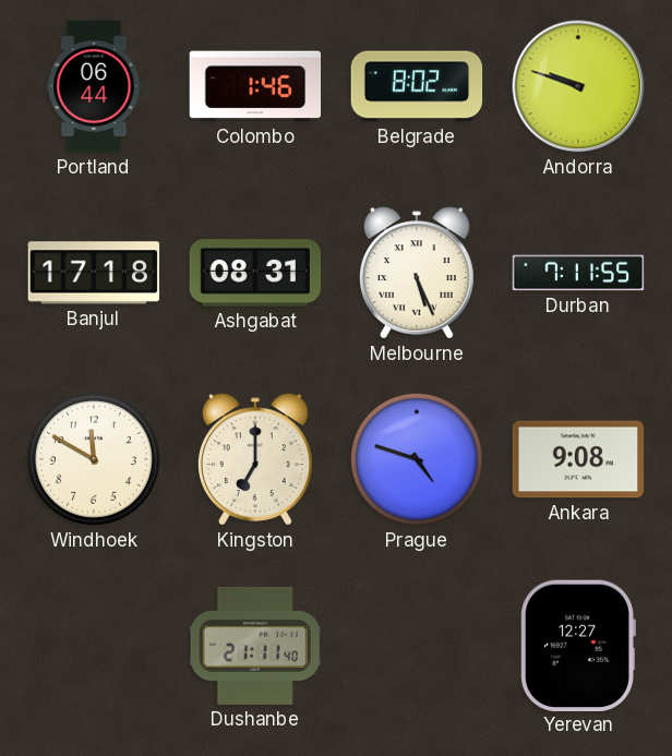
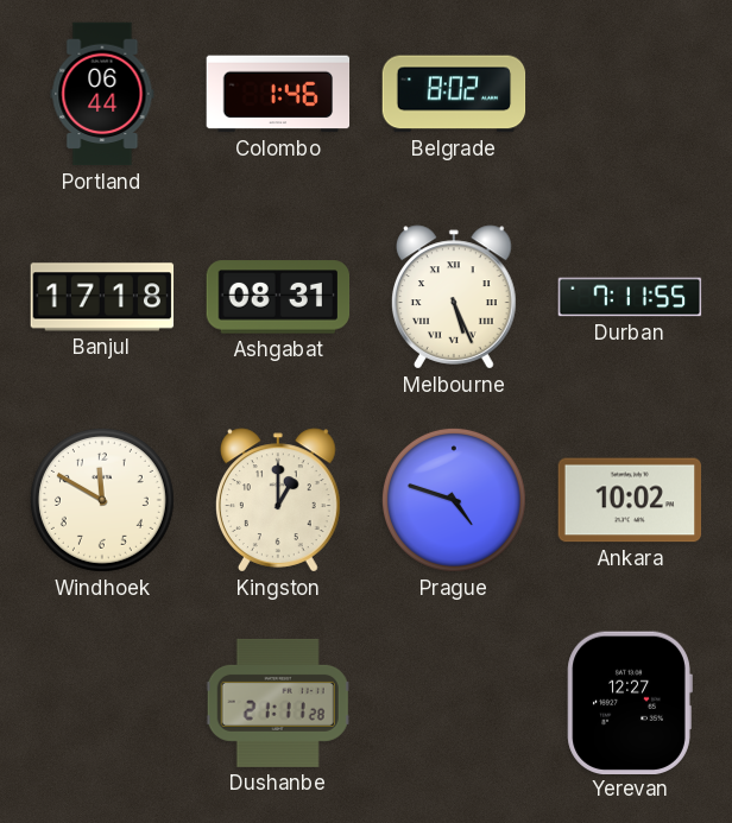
Andorra: 9:48 -> none
Kingston: 7:00 -> 1:00
Ankara: 9:08 -> 10:02
Dushanbe: 21:11:40 -> 21:11:28
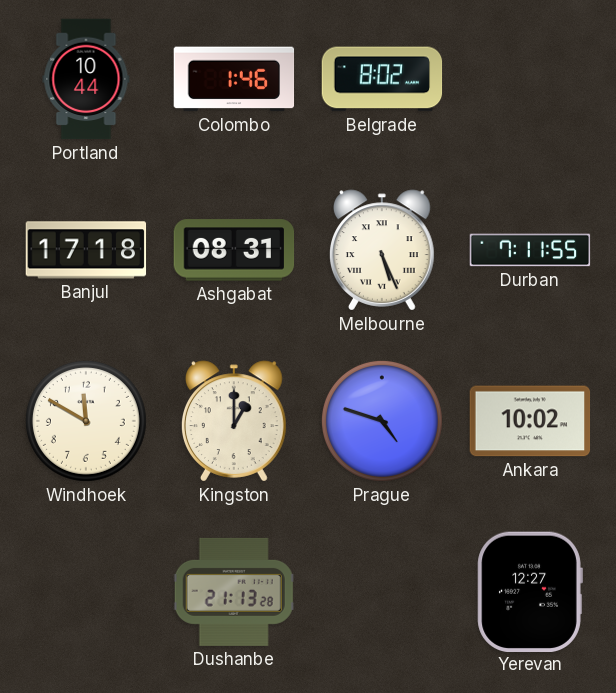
Portland: 06:44 -> 10:44
Dushanbe: 21:11 -> 21:13
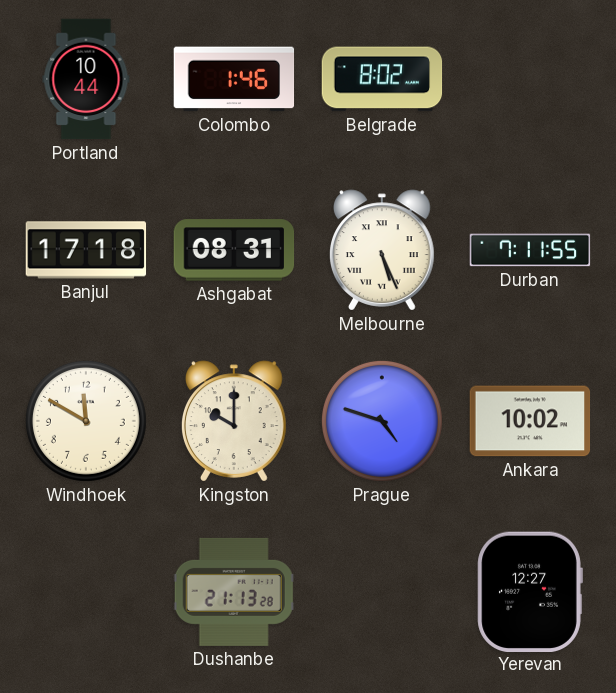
Kingston: 1:00 -> 10:00
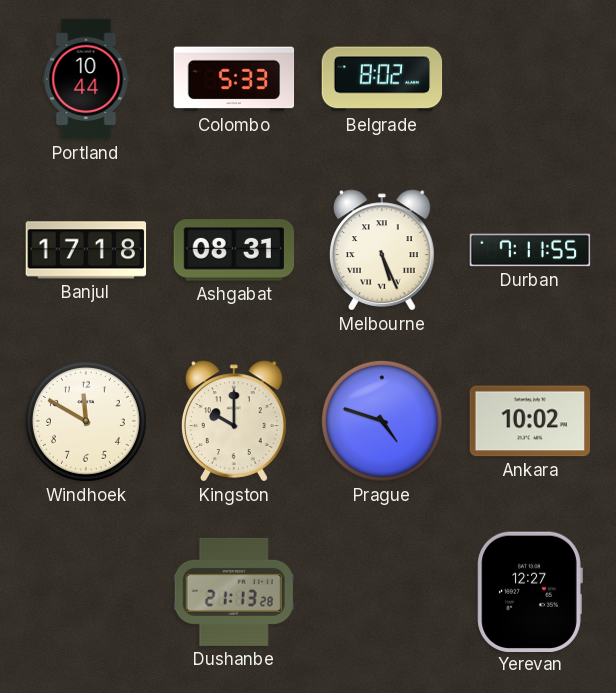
Colombo: 1:46 -> 5:33
